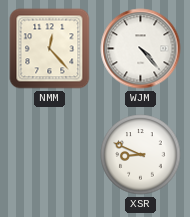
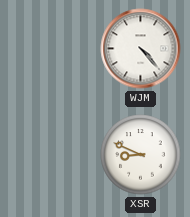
NMM: 12:23 -> none
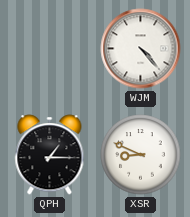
QPH: none -> 1:15
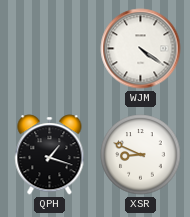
WJM: 4:23 -> 4:21
QPH: 1:15 -> 1:18
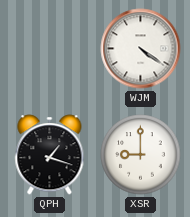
XSR: 8:49 -> 9:00
